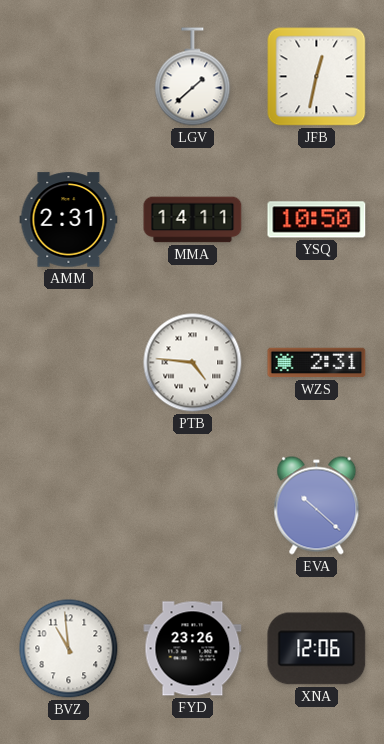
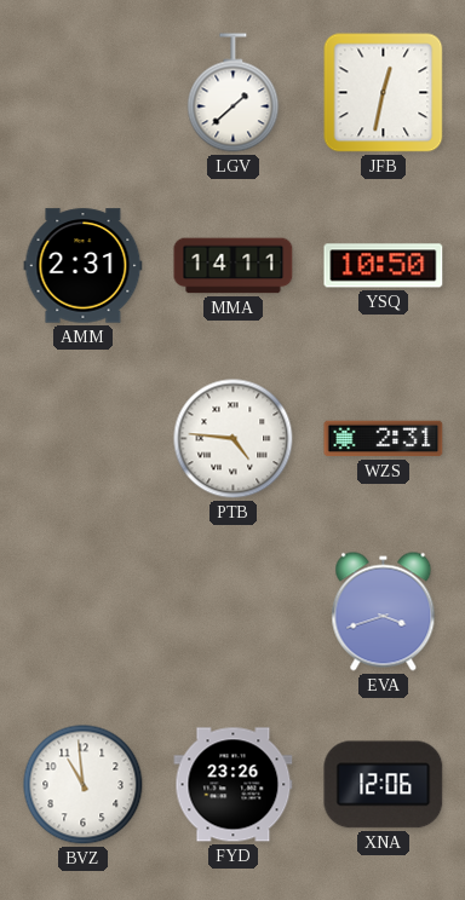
EVA: 10:22 -> 3:42
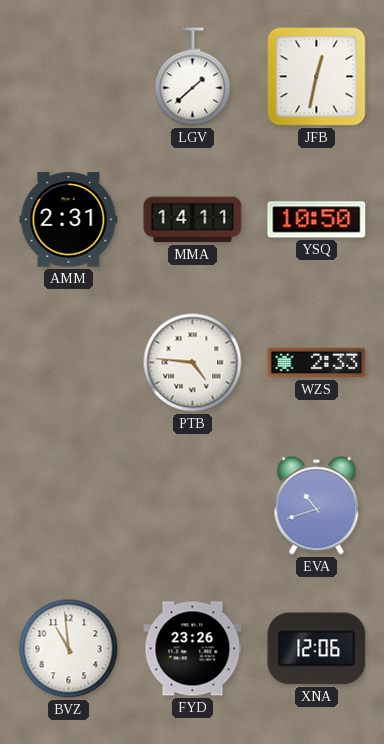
WZS: 2:31 -> 2:33
EVA: 3:42 -> 10:42
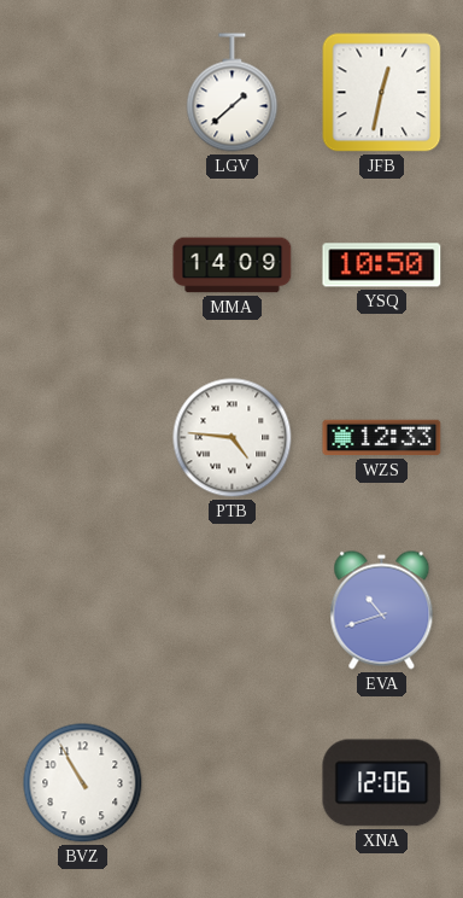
AMM: 2:31 -> none
MMA: 14:11 -> 14:09
WZS: 2:33 -> 12:33
BVZ: 10:59 -> 10:55
FYD: 23:26 -> none
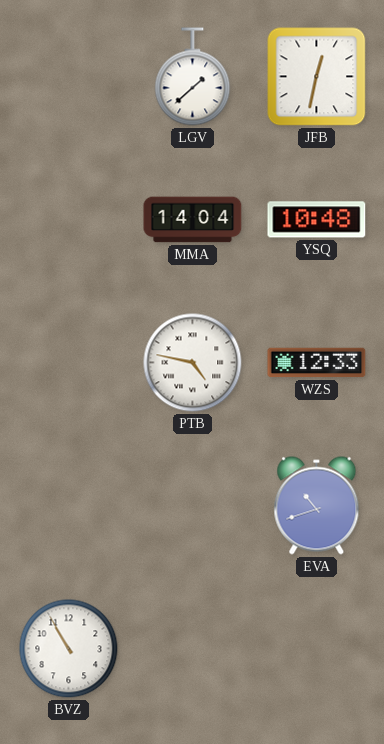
MMA: 14:09 -> 14:04
YSQ: 10:50 -> 10:48
PTB: 4:46 -> 4:47
XNA: 12:06 -> none
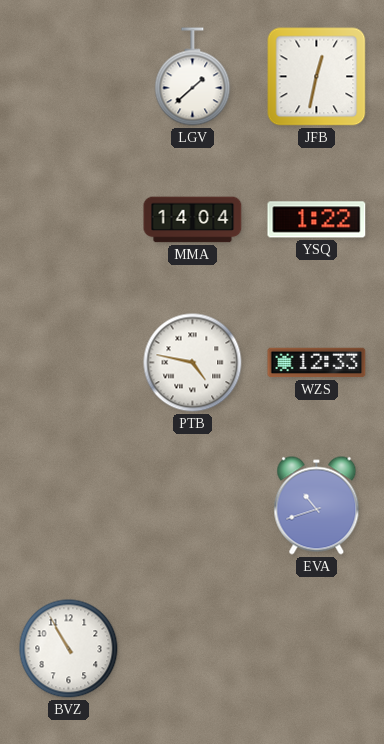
YSQ: 10:48 -> 1:22
